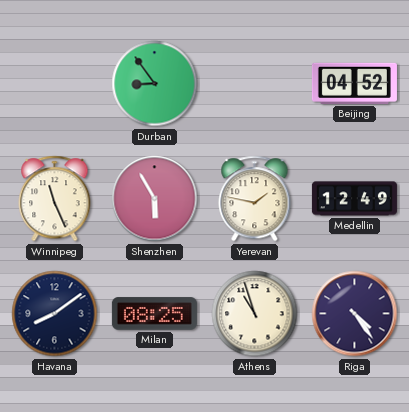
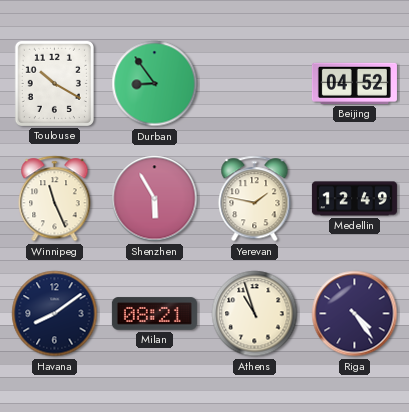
Toulouse: none -> 10:20
Milan: 08:25 -> 08:21
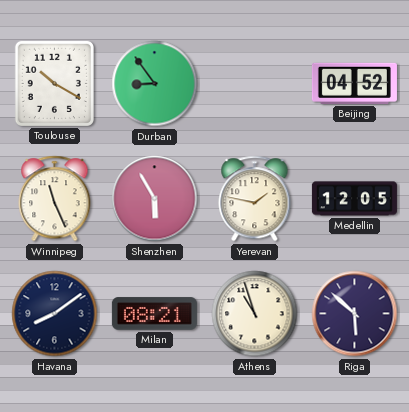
Medellin: 12:49 -> 12:05
Riga: 4:24 -> 5:52
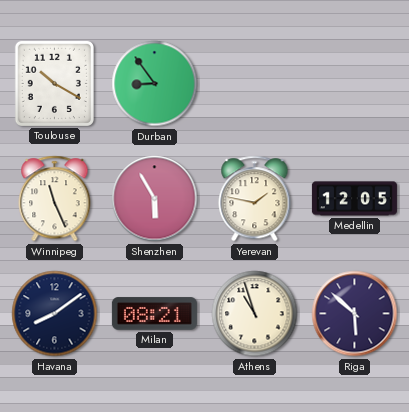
Beijing: 04:52 -> none
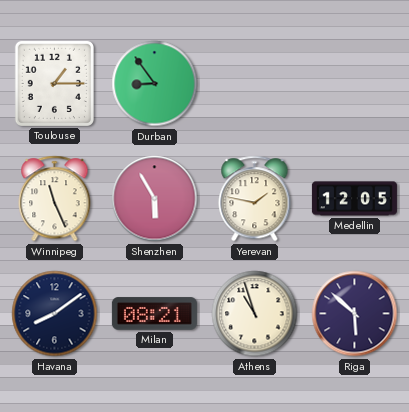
Toulouse: 10:20 -> 1:15
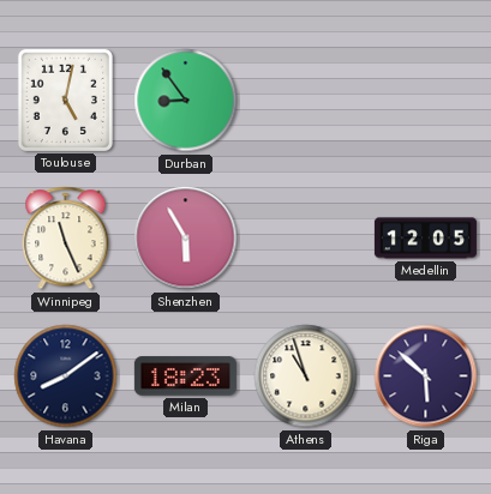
Toulouse: 1:15 -> 5:02
Yerevan: 1:47 -> none
Milan: 08:21 -> 18:23
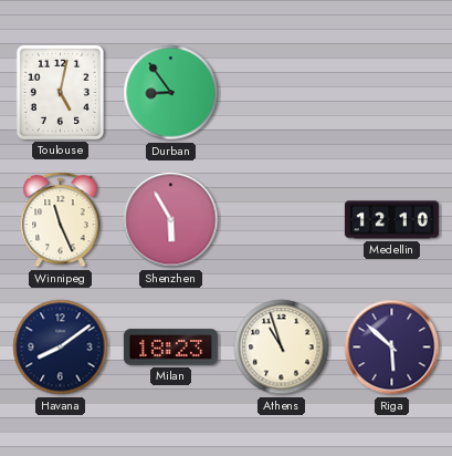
Medellin: 12:05 -> 12:10
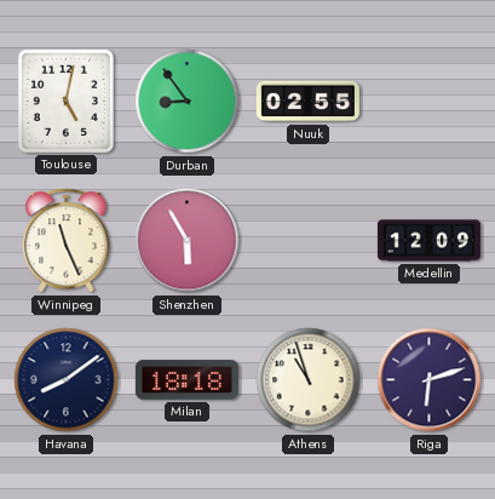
Nuuk: none -> 02:55
Medellin: 12:10 -> 12:09
Milan: 18:23 -> 18:18
Riga: 5:52 -> 6:12
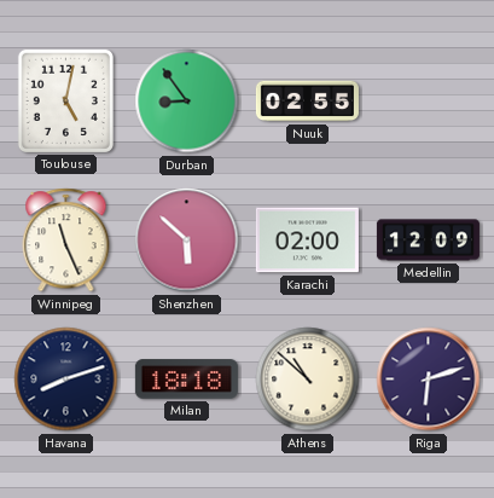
Shenzhen: 5:55 -> 5:52
Karachi: none -> 02:00
Havana: 8:09 -> 8:12
Athens: 10:57 -> 10:52
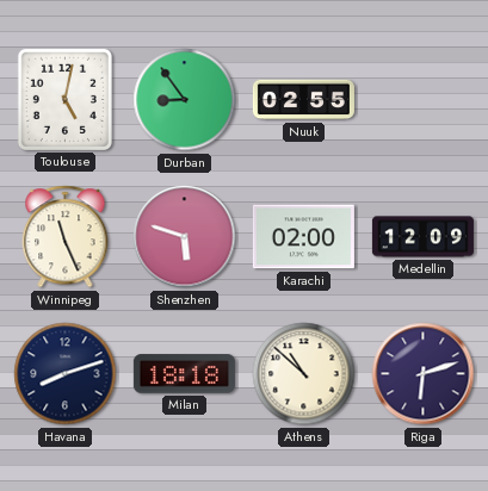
Shenzhen: 5:52 -> 5:48
